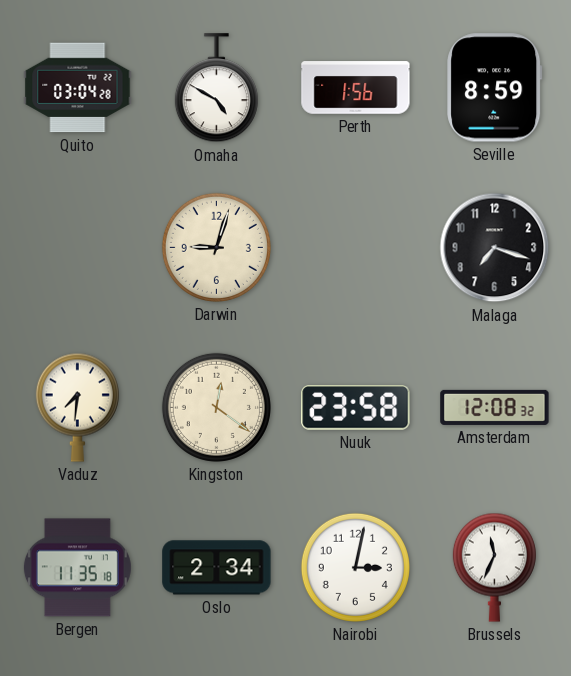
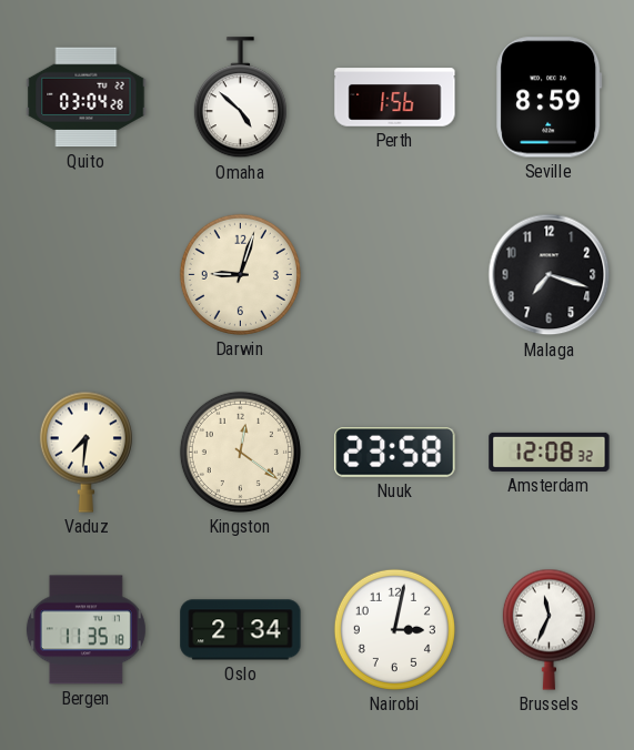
Omaha: 4:50 -> 4:52
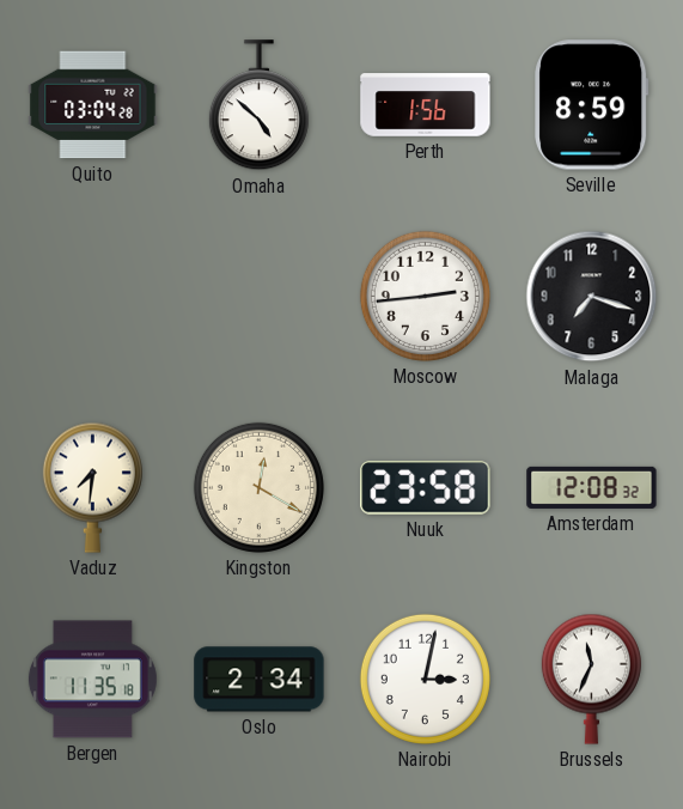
Darwin: 9:03 -> none
Moscow: none -> 2:44
Kingston: 12:21 -> 12:20
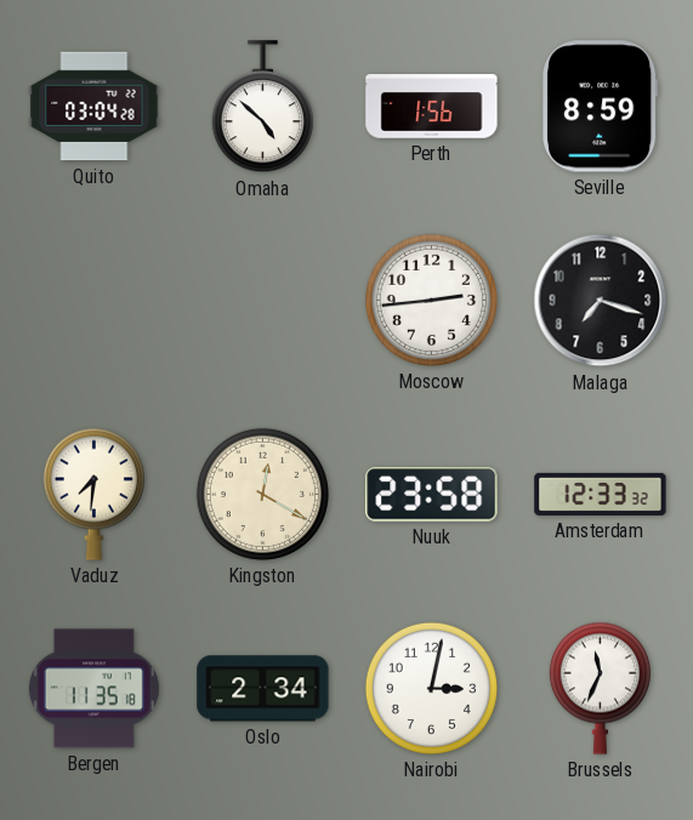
Amsterdam: 12:08 -> 12:33
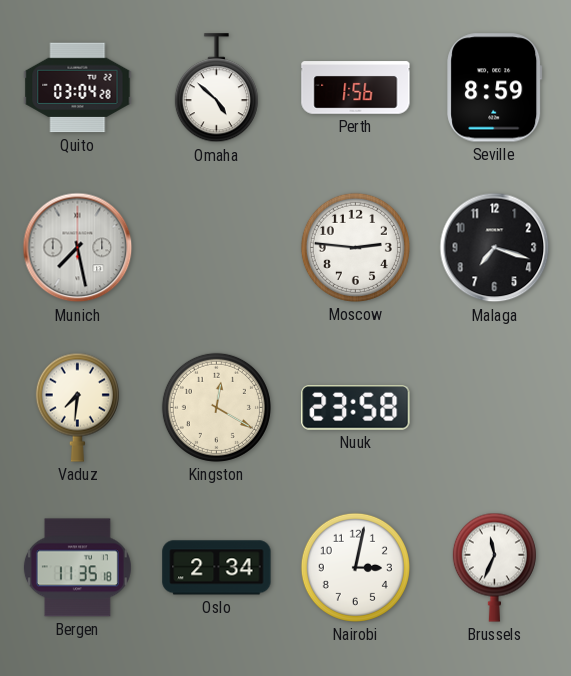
Munich: none -> 7:28
Moscow: 2:44 -> 2:46
Amsterdam: 12:33 -> none
